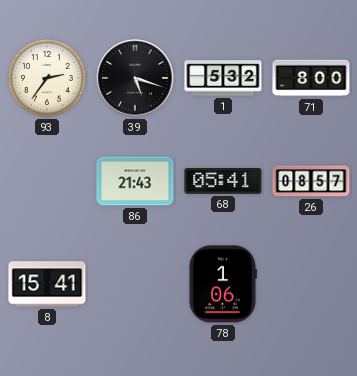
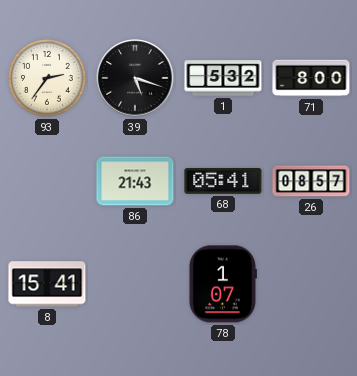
78: 1:06 -> 1:07
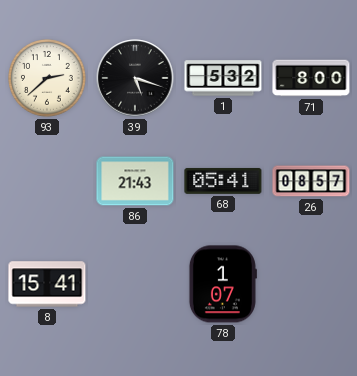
93: 2:36 -> 2:38
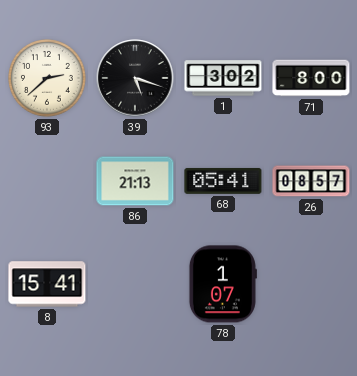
1: 5:32 -> 3:02
86: 21:43 -> 21:13
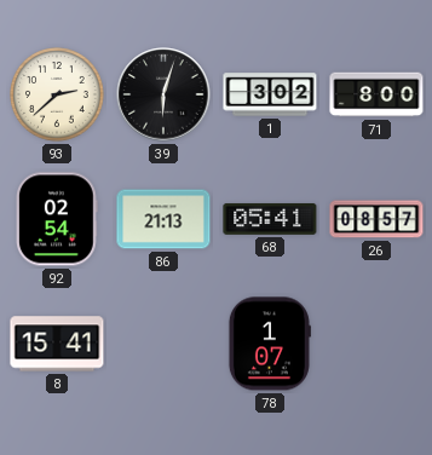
39: 5:18 -> 6:03
92: none -> 02:54
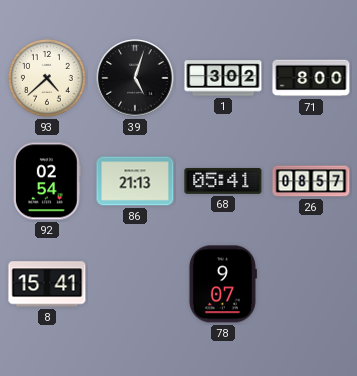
93: 2:38 -> 4:38
39: 6:03 -> 5:03
78: 1:07 -> 9:07
